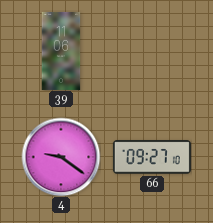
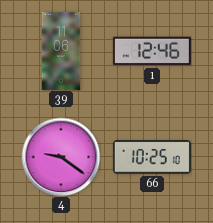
1: none -> 12:46
66: 09:27 -> 10:25
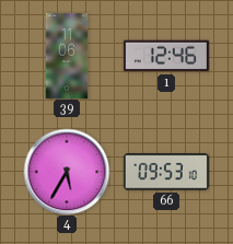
4: 9:21 -> 5:35
66: 10:25 -> 09:53
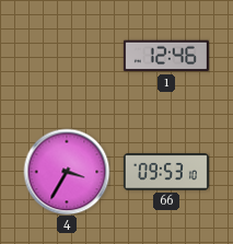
39: 11:06 -> none
4: 5:35 -> 3:35
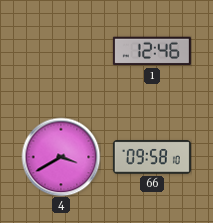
4: 3:35 -> 3:40
66: 09:53 -> 09:58
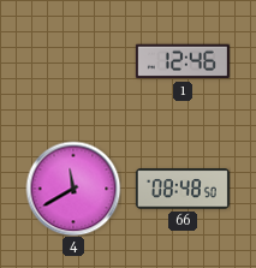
4: 3:40 -> 11:40
66: 09:58 -> 08:48
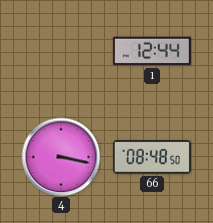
1: 12:46 -> 12:44
4: 11:40 -> 3:17
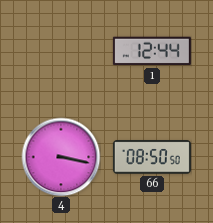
66: 08:48 -> 08:50
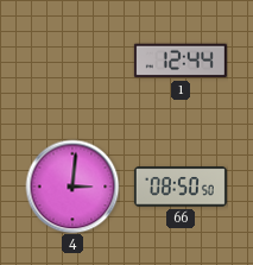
4: 3:17 -> 3:01
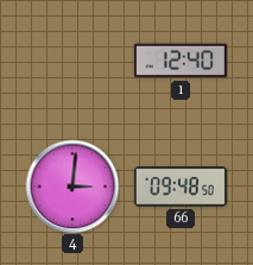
1: 12:44 -> 12:40
66: 08:50 -> 09:48
